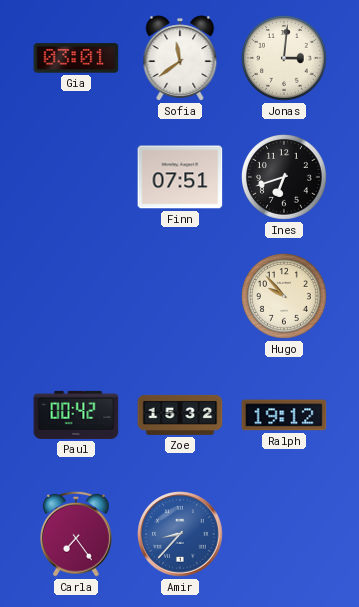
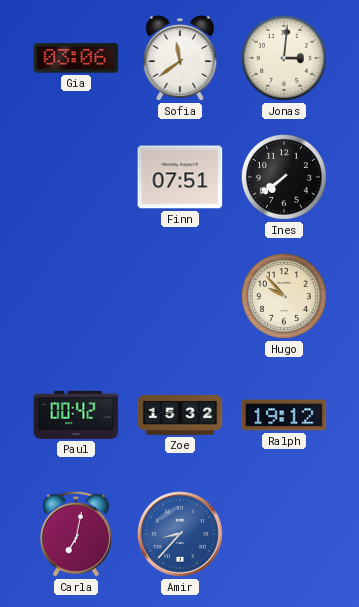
Gia: 03:01 -> 03:06
Ines: 6:42 -> 7:39
Carla: 7:24 -> 7:02
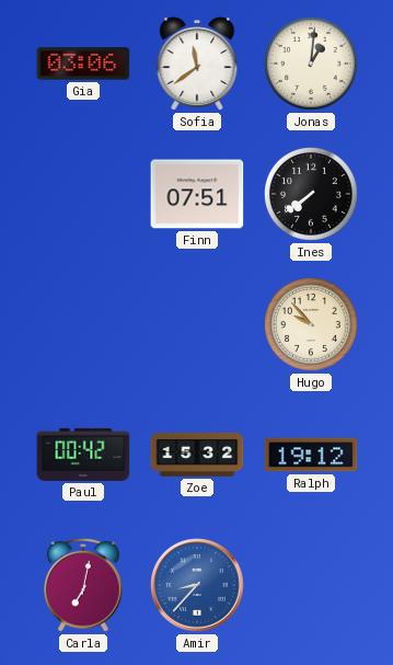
Jonas: 3:01 -> 1:01
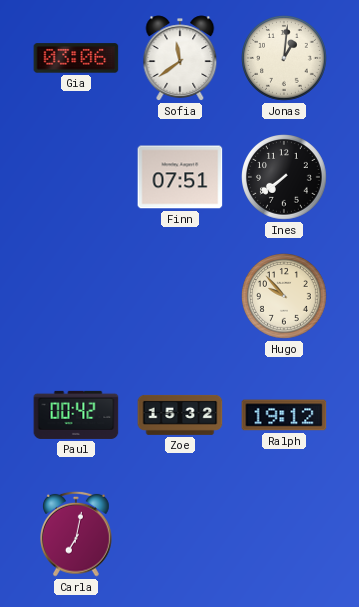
Amir: 8:37 -> none
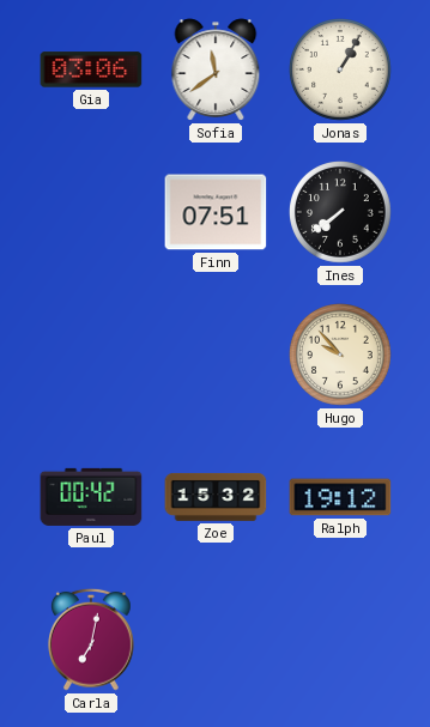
Jonas: 1:01 -> 1:05
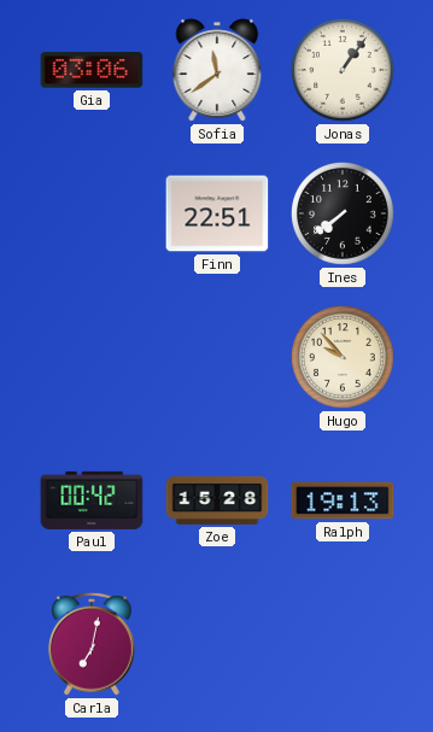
Jonas: 1:05 -> 1:06
Finn: 07:51 -> 22:51
Zoe: 15:32 -> 15:28
Ralph: 19:12 -> 19:13
